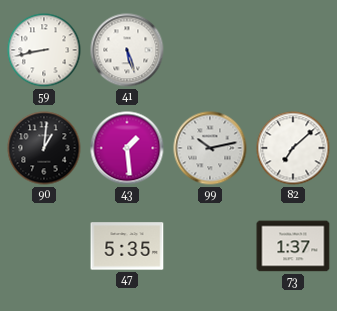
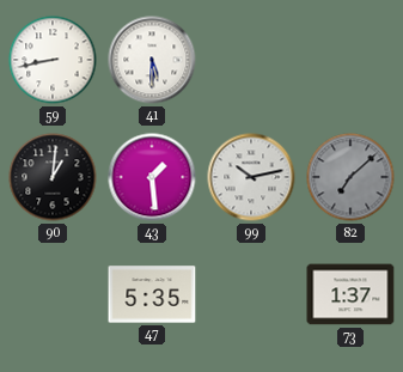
41: 5:27 -> 5:30
82 dial: white -> grey
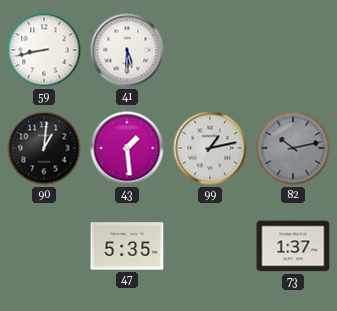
99: 10:13 -> 1:13
82: 7:08 -> 10:13
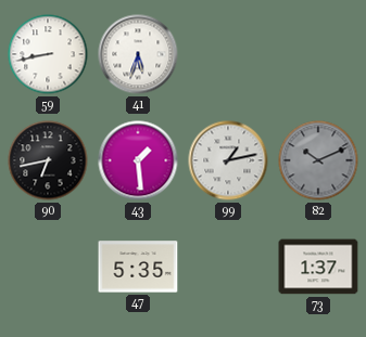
41: 5:30 -> 5:33
90: 1:01 -> 6:43
82: 10:13 -> 10:11
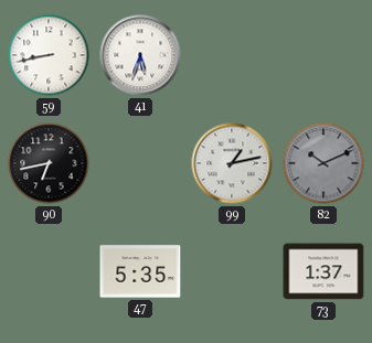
43: 1:29 -> none
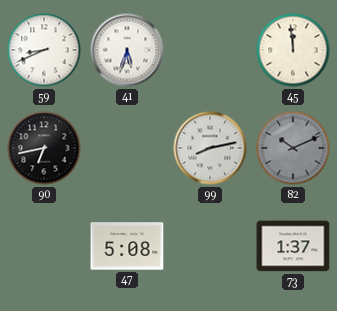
59: 8:43 -> 8:41
45: none -> 11:59
99: 1:13 -> 8:13
47: 5:35 -> 5:08
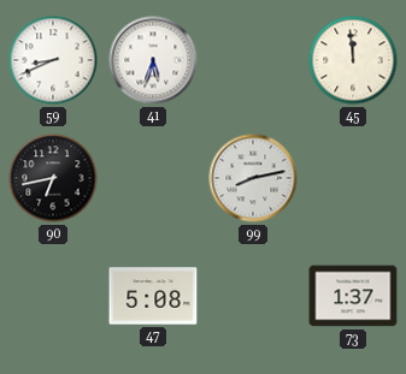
82: 10:11 -> none
